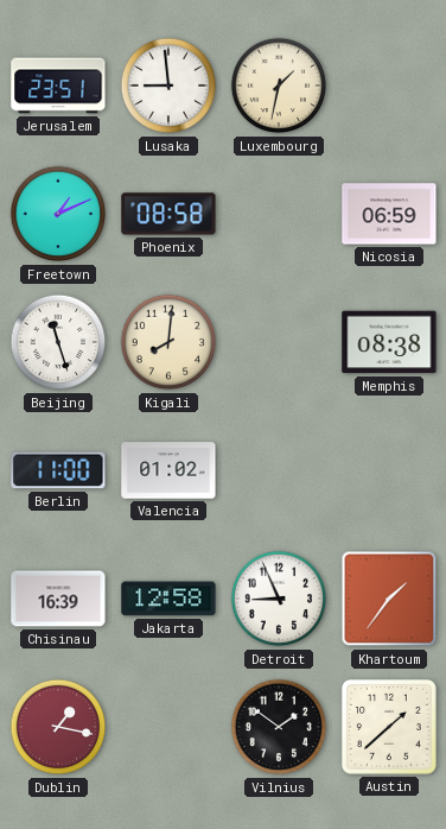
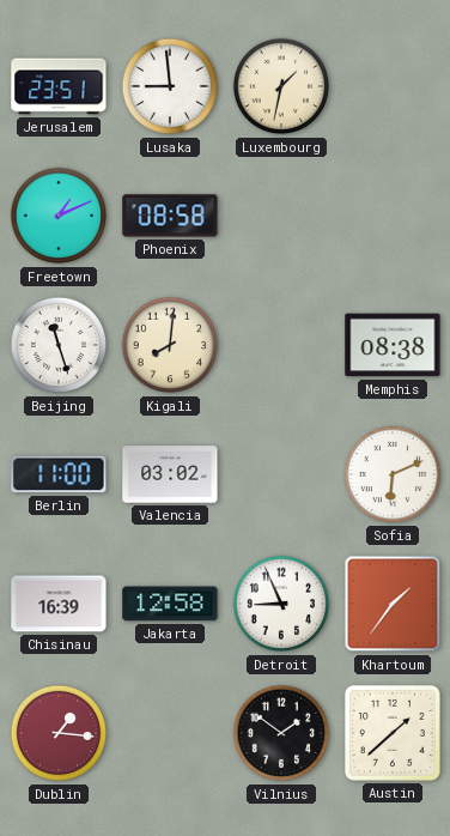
Nicosia: 06:59 -> none
Valencia: 01:02 -> 03:02
Sofia: none -> 6:11
Dublin: 1:17 -> 1:16
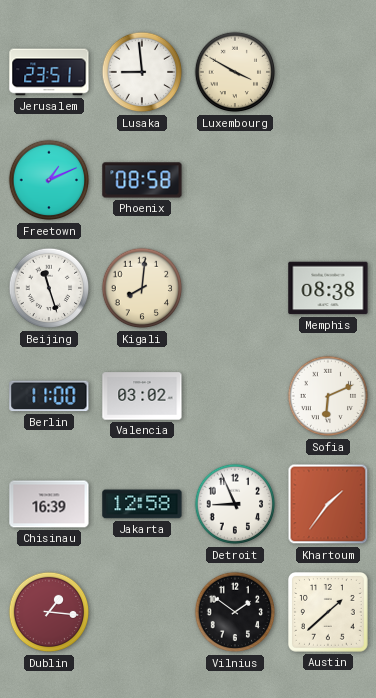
Luxembourg: 1:32 -> 3:50
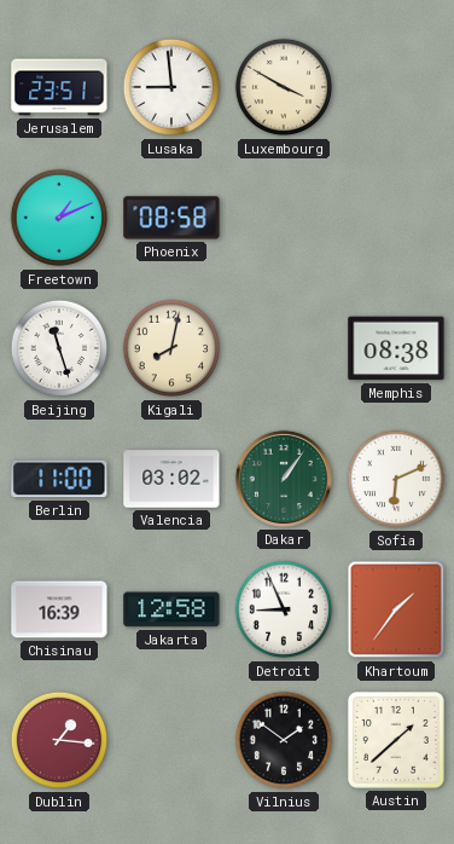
Kigali: 8:01 -> 8:02
Dakar: none -> 1:06
